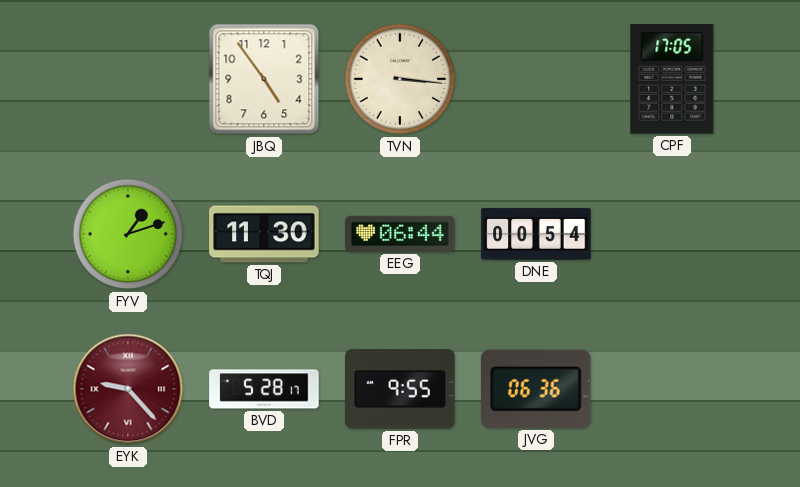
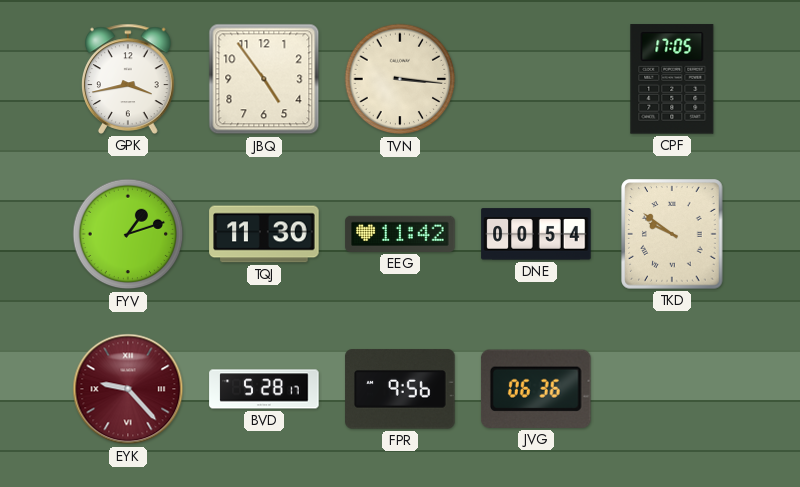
GPK: none -> 3:43
EEG: 06:44 -> 11:42
TKD: none -> 9:51
FPR: 9:55 -> 9:56
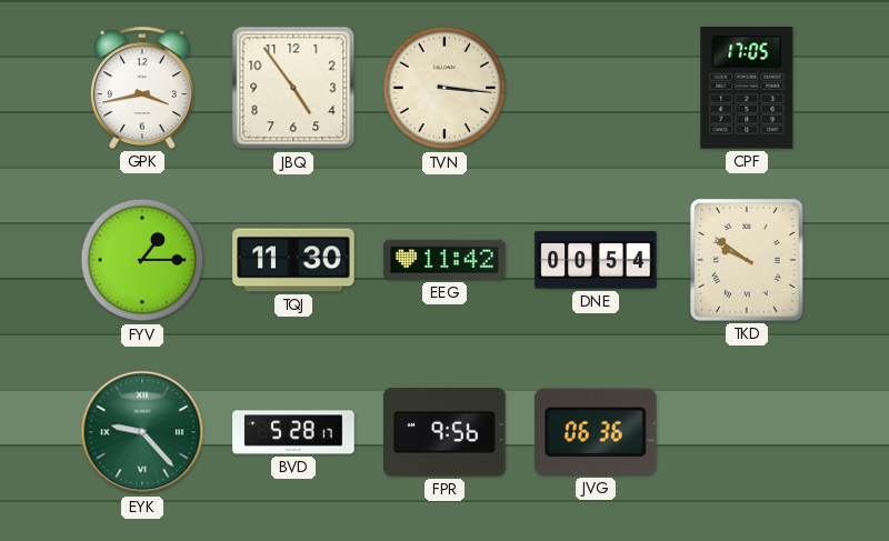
FYV: 1:12 -> 1:15
EYK dial: burgundy -> green
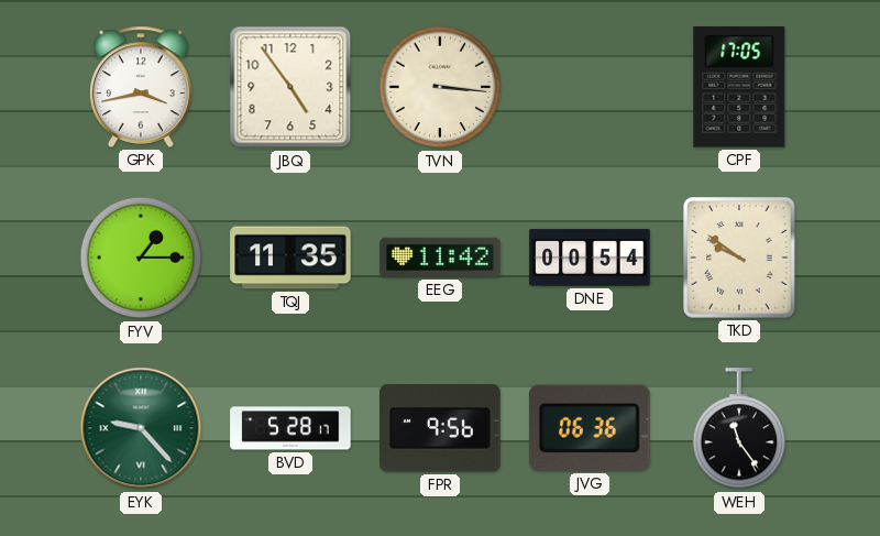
TQJ: 11:30 -> 11:35
WEH: none -> 11:24
